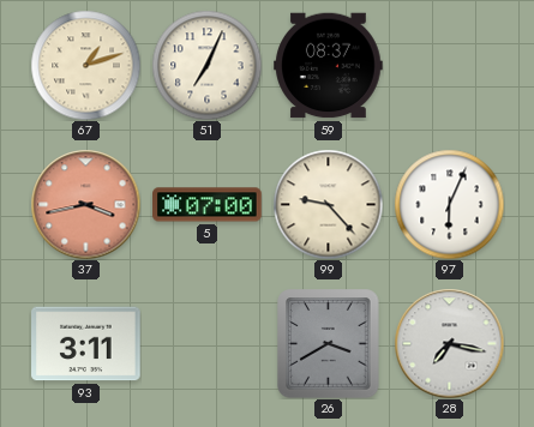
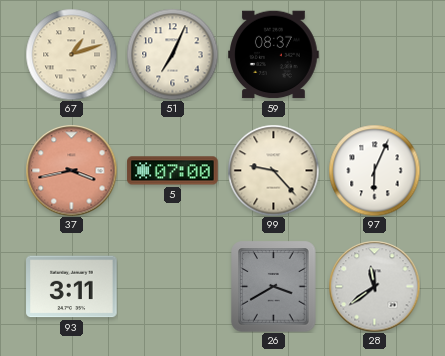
28: 7:17 -> 11:39
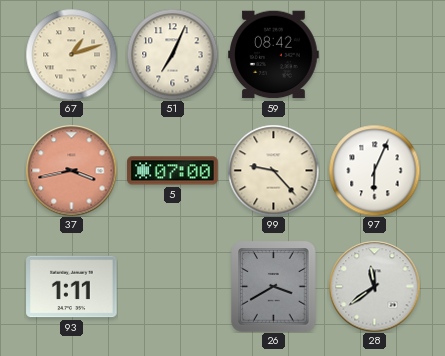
59: 08:37 -> 08:42
93: 3:11 -> 1:11
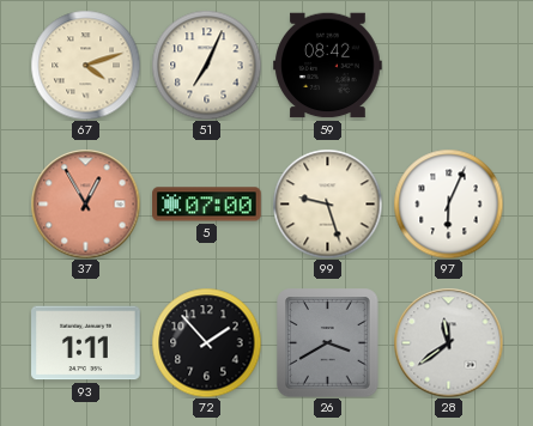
67: 1:12 -> 4:12
37: 3:43 -> 12:55
99: 9:23 -> 9:27
72: none -> 1:53
